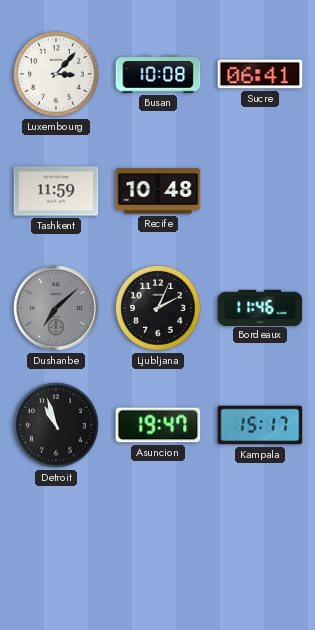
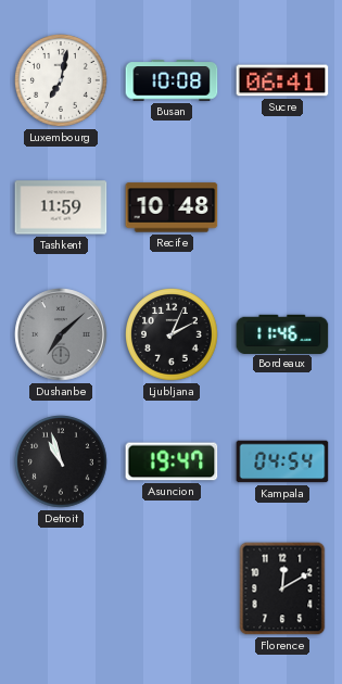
Luxembourg: 3:07 -> 7:02
Kampala: 15:17 -> 04:54
Florence: none -> 12:10
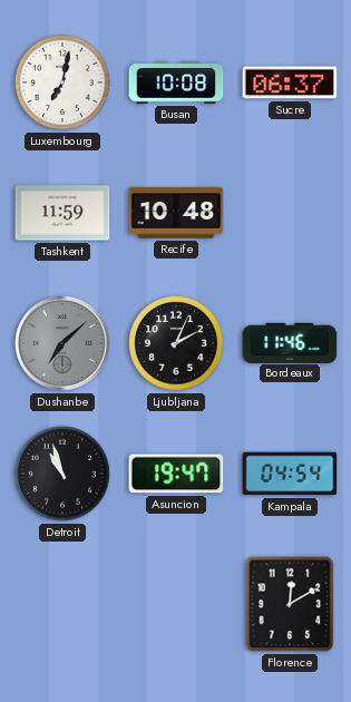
Sucre: 06:41 -> 06:37
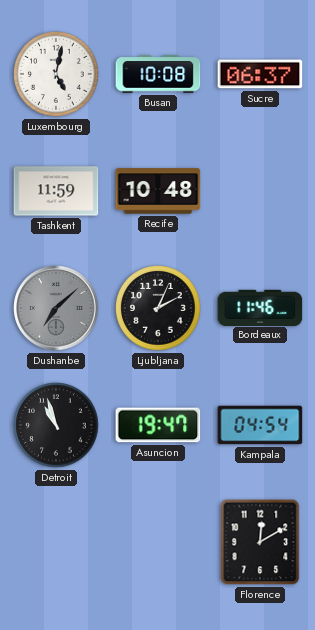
Luxembourg: 7:02 -> 5:02
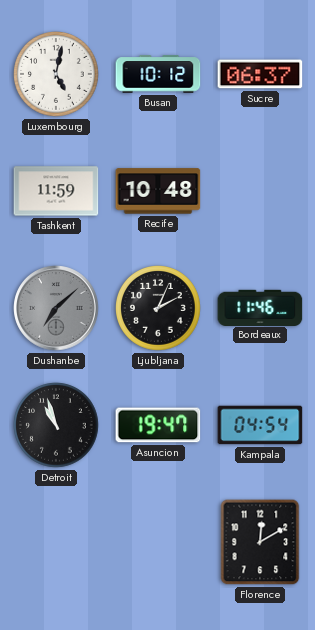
Busan: 10:08 -> 10:12
